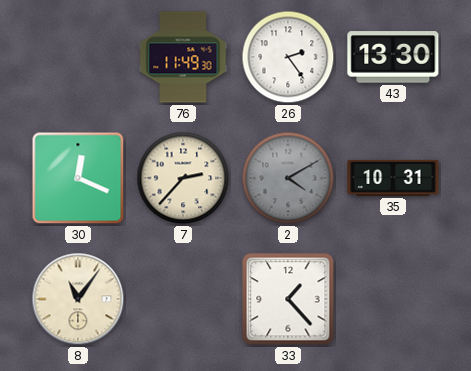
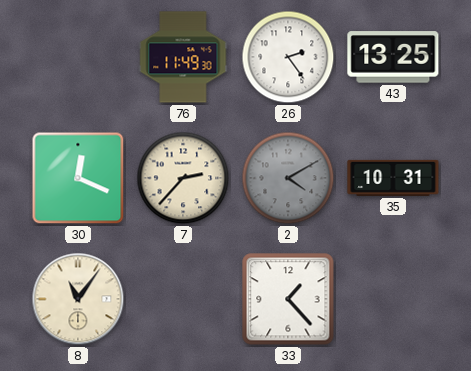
43: 13:30 -> 13:25
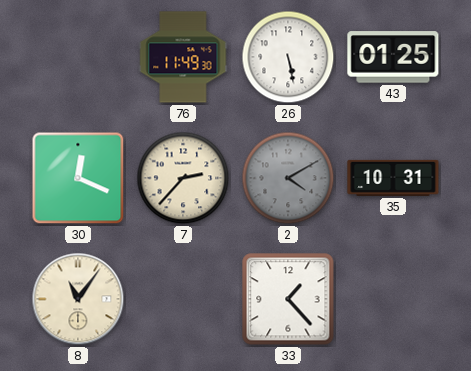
26: 2:24 -> 5:28
43: 13:25 -> 01:25
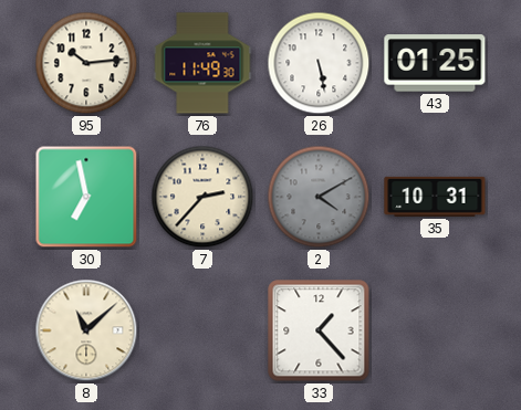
95: none -> 10:14
30: 12:19 -> 6:58
8: 11:06 -> 11:08
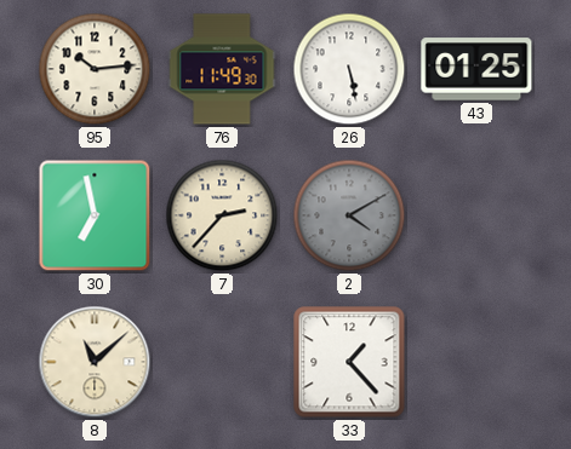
35: 10:31 -> none
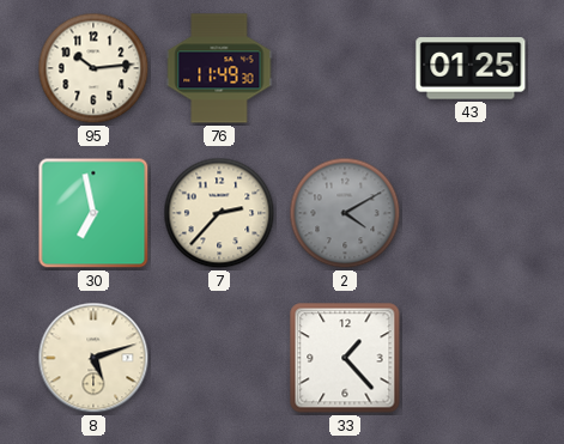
26: 5:28 -> none
8: 11:08 -> 5:12
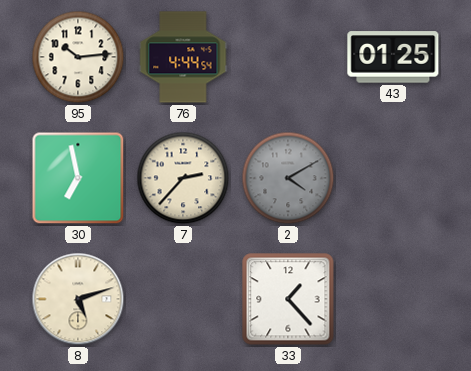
76: 11:49 -> 4:44
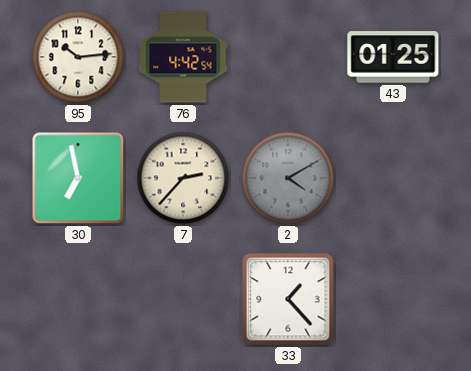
76: 4:44 -> 4:42
8: 5:12 -> none
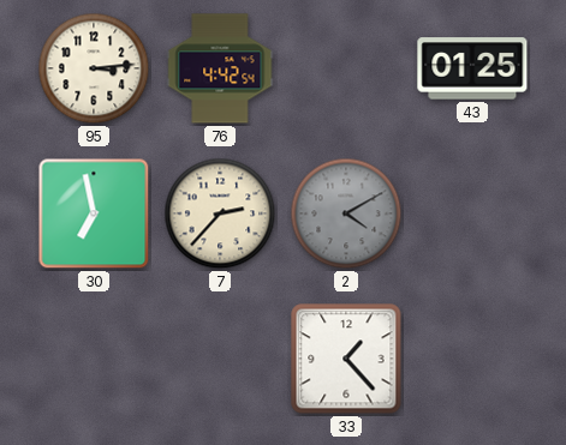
95: 10:14 -> 3:14
